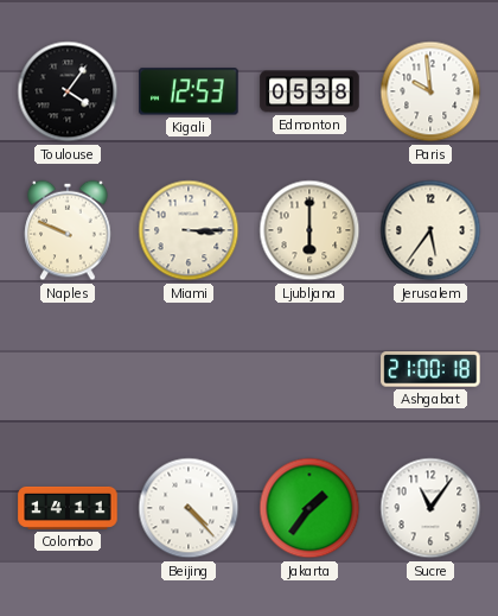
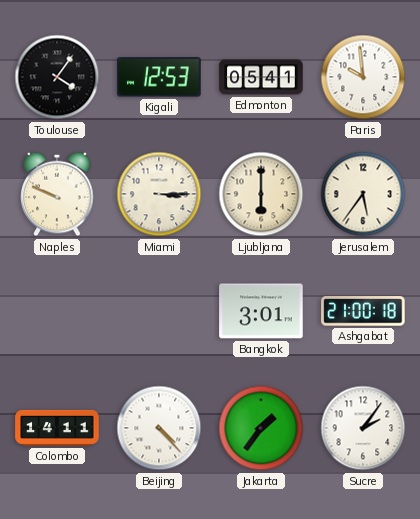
Edmonton: 05:38 -> 05:41
Bangkok: none -> 3:01
Sucre: 11:06 -> 2:06
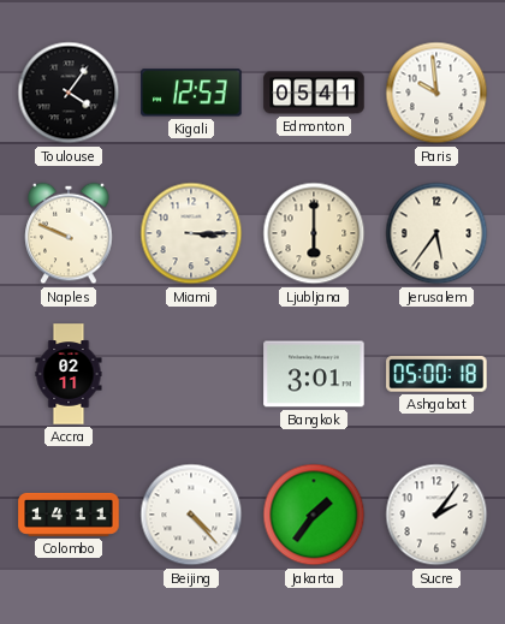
Accra: none -> 02:11
Ashgabat: 21:00 -> 05:00
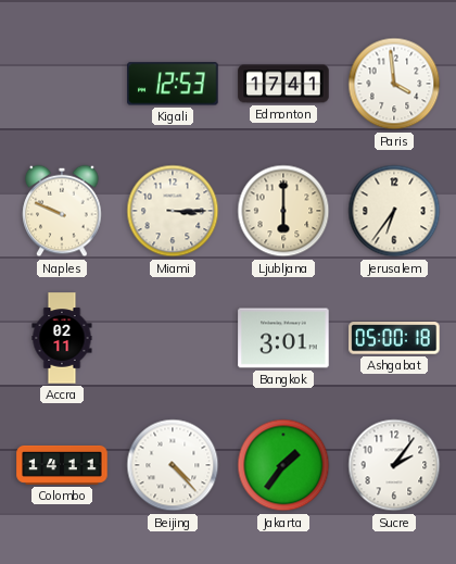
Toulouse: 4:06 -> none
Edmonton: 05:41 -> 17:41
Paris: 9:59 -> 3:59
Jerusalem: 5:36 -> 6:36
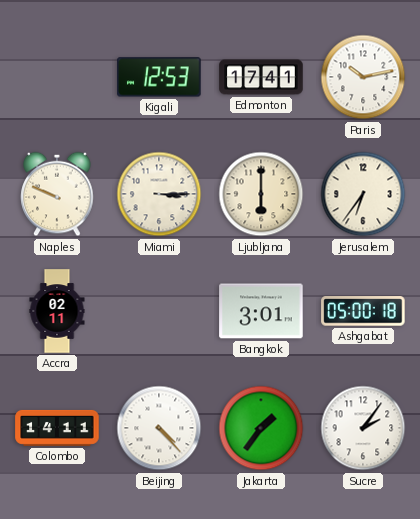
Paris: 3:59 -> 10:13
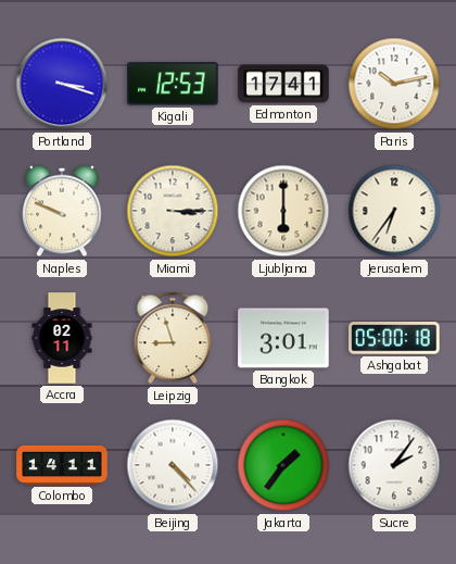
Portland: none -> 3:18
Leipzig: none -> 8:57
